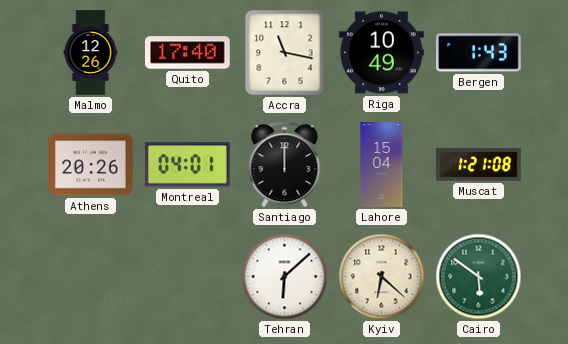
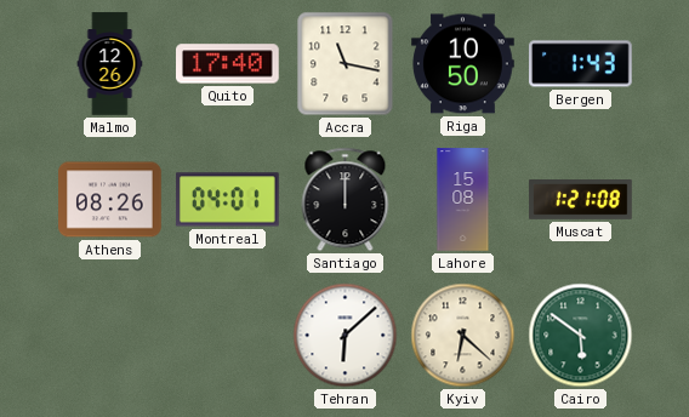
Riga: 10:49 -> 10:50
Athens: 20:26 -> 08:26
Lahore: 15:04 -> 15:08
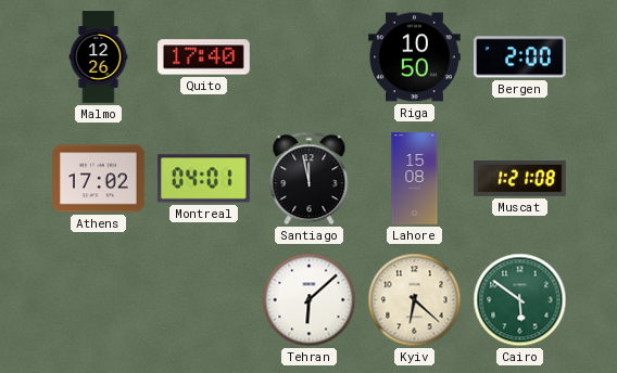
Accra: 11:17 -> none
Bergen: 1:43 -> 2:00
Athens: 08:26 -> 17:02
Santiago: 12:00 -> 11:58
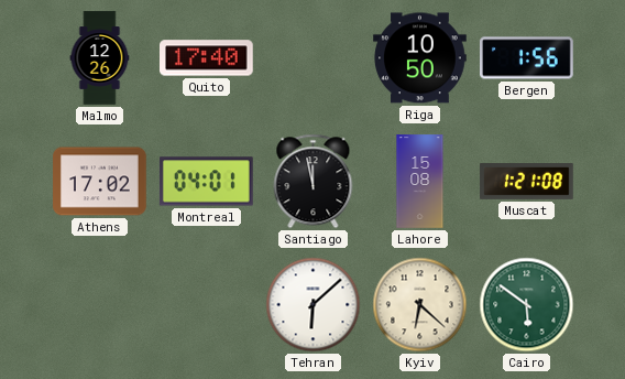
Bergen: 2:00 -> 1:56
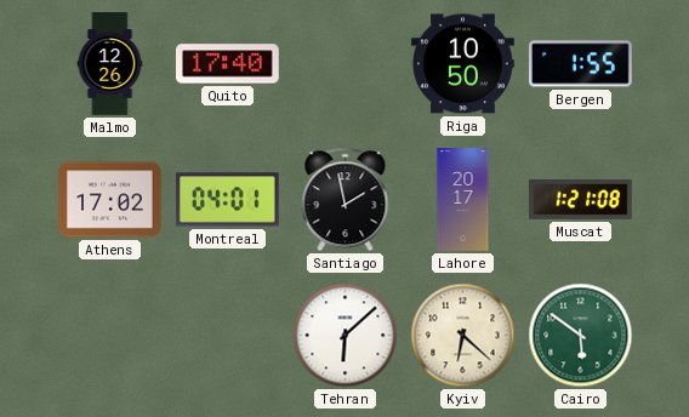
Bergen: 1:56 -> 1:55
Santiago: 11:58 -> 1:58
Lahore: 15:08 -> 20:17
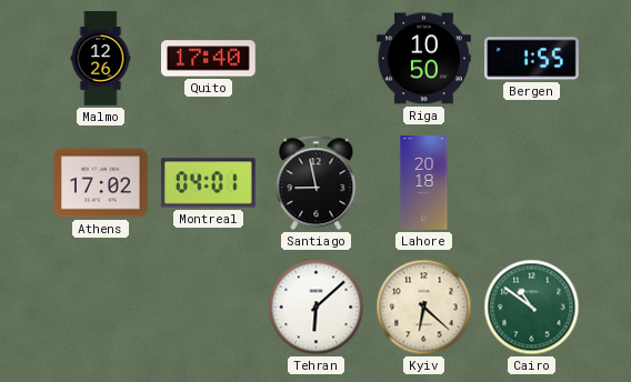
Santiago: 1:58 -> 8:58
Lahore: 20:17 -> 20:18
Muscat: 1:21 -> none
Cairo: 5:51 -> 10:51
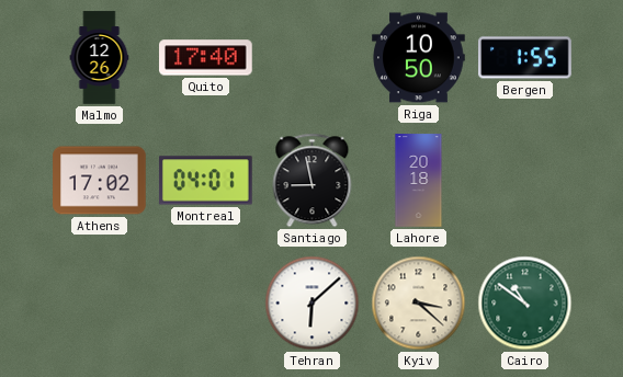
Kyiv: 6:22 -> 3:22
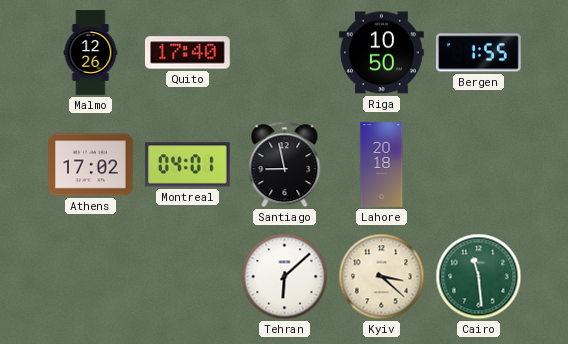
Cairo: 10:51 -> 11:29
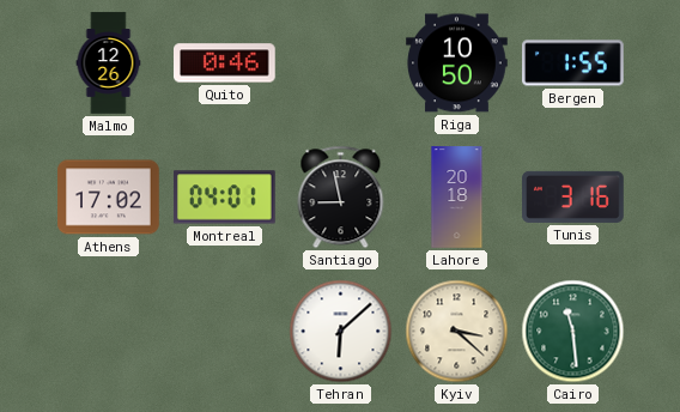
Quito: 17:40 -> 0:46
Tunis: none -> 3:16
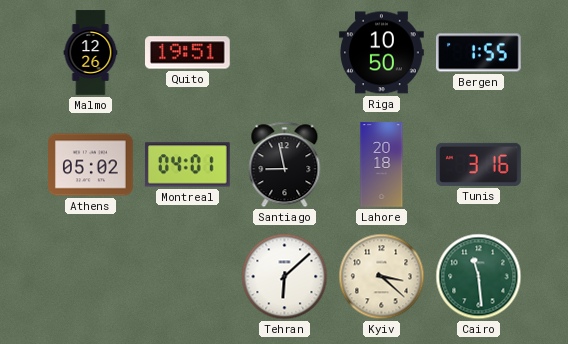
Quito: 0:46 -> 19:51
Athens: 17:02 -> 05:02
